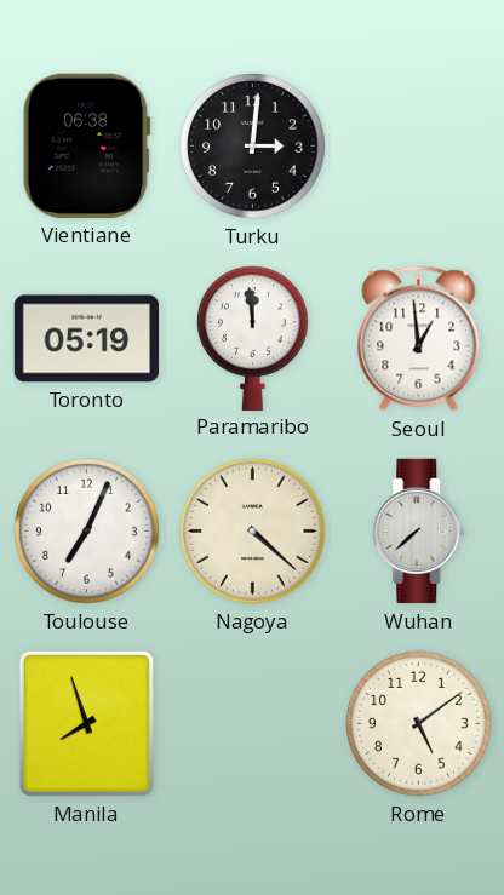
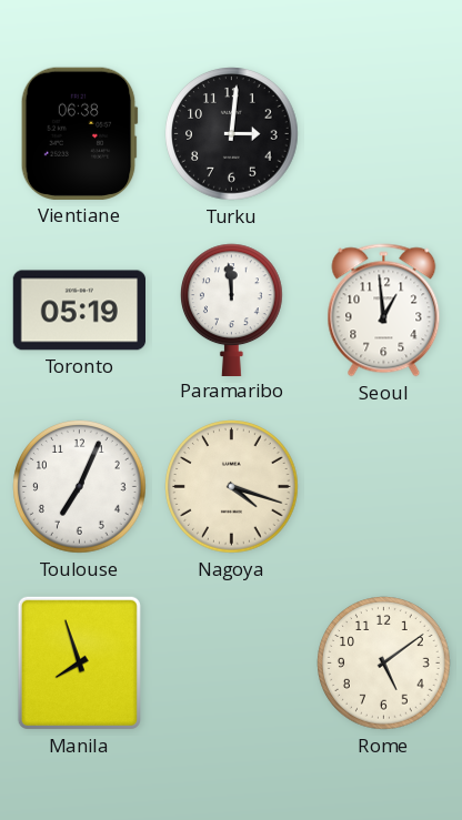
Nagoya: 4:22 -> 4:18
Wuhan: 7:38 -> none
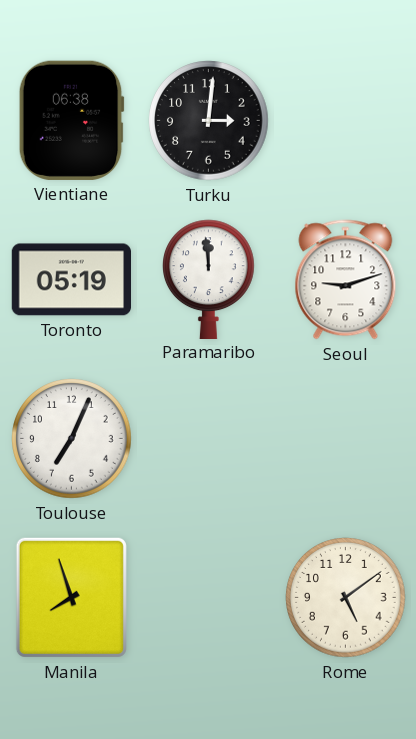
Seoul: 12:59 -> 9:12
Nagoya: 4:18 -> none
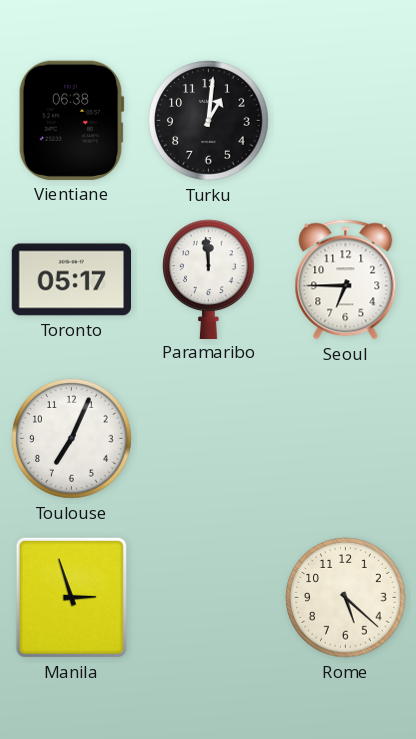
Turku: 3:01 -> 1:01
Toronto: 05:19 -> 05:17
Seoul: 9:12 -> 6:45
Manila: 7:57 -> 2:57
Rome: 5:09 -> 5:22
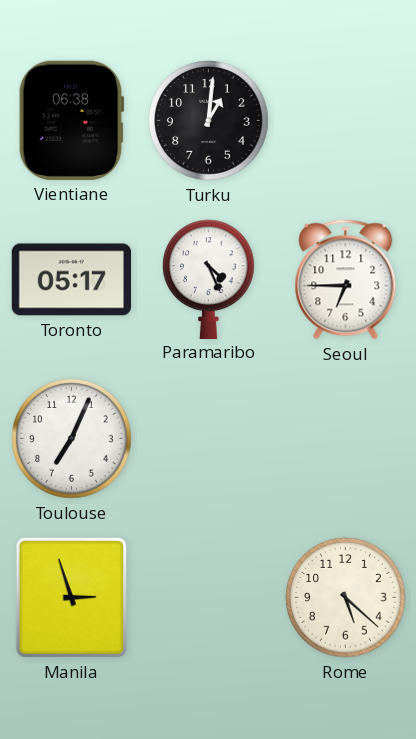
Paramaribo: 11:59 -> 4:26
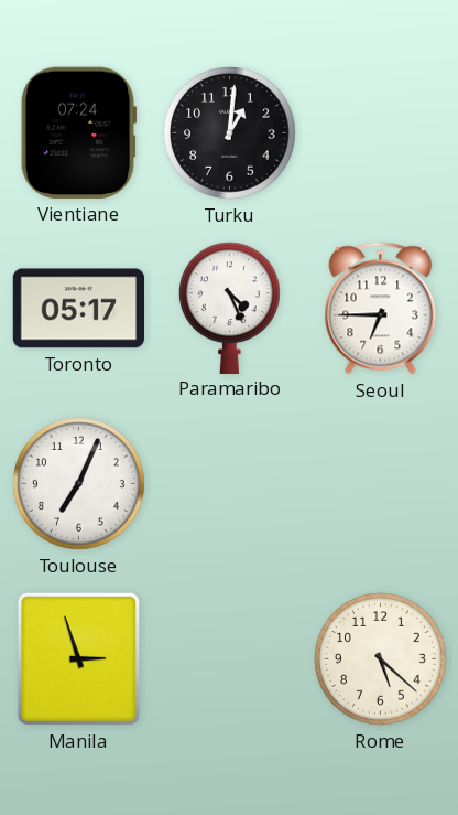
Vientiane: 06:38 -> 07:24
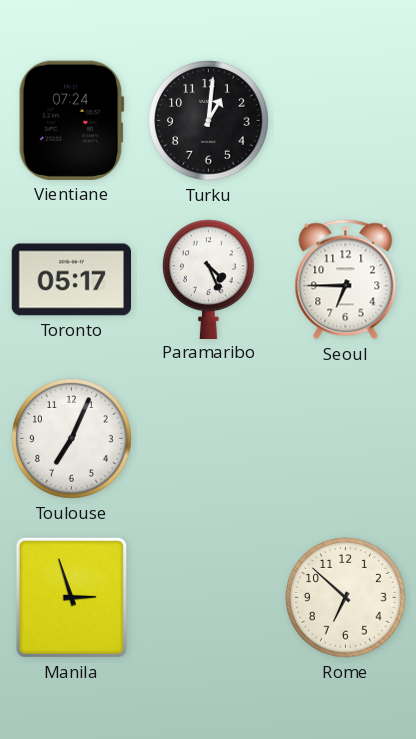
Rome: 5:22 -> 6:52
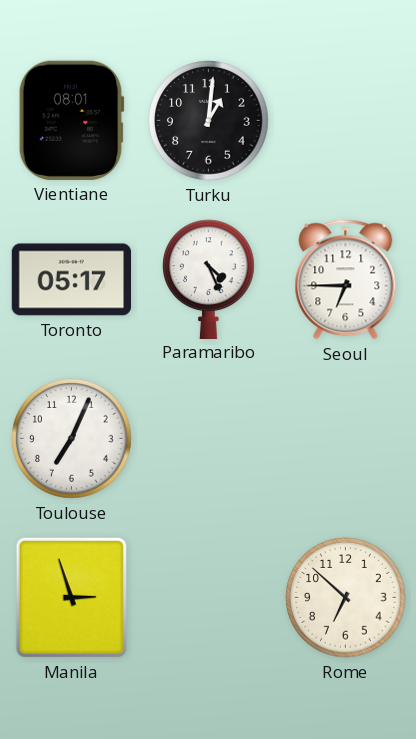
Vientiane: 07:24 -> 08:01
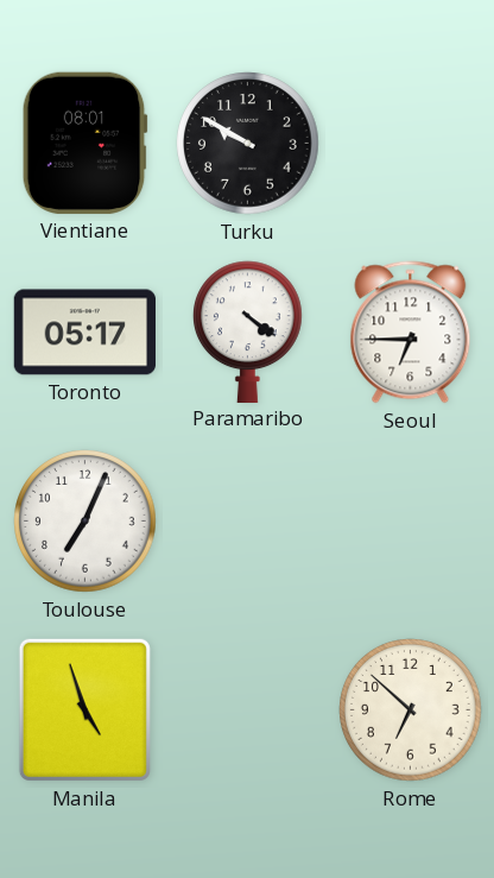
Turku: 1:01 -> 9:50
Paramaribo: 4:26 -> 4:21
Manila: 2:57 -> 4:57
